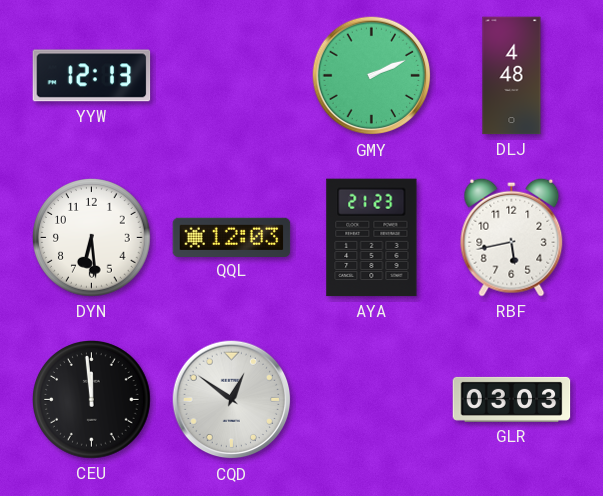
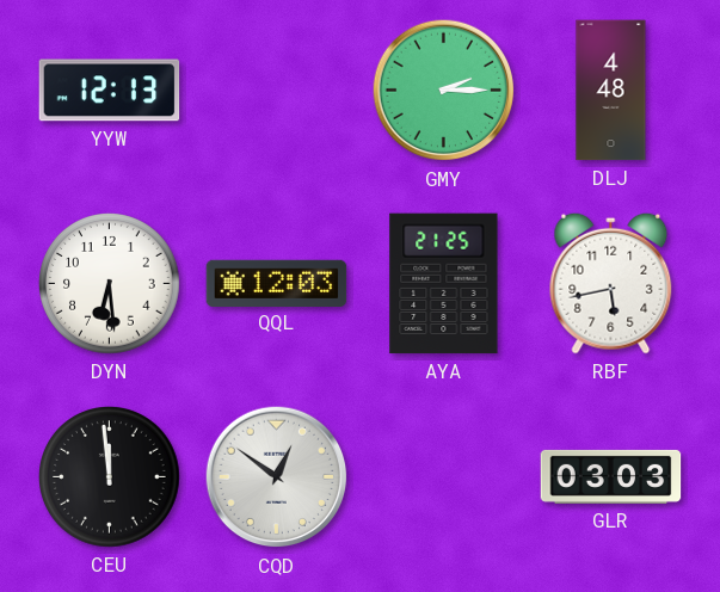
GMY: 2:11 -> 2:15
AYA: 21:23 -> 21:25
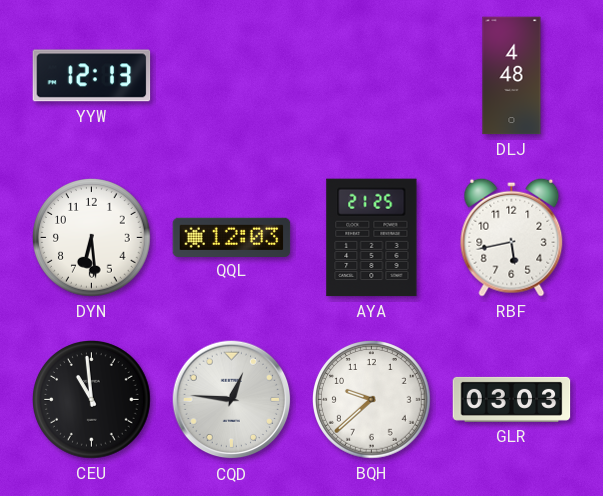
GMY: 2:15 -> none
CEU: 11:59 -> 10:59
CQD: 12:51 -> 12:46
BQH: none -> 9:38
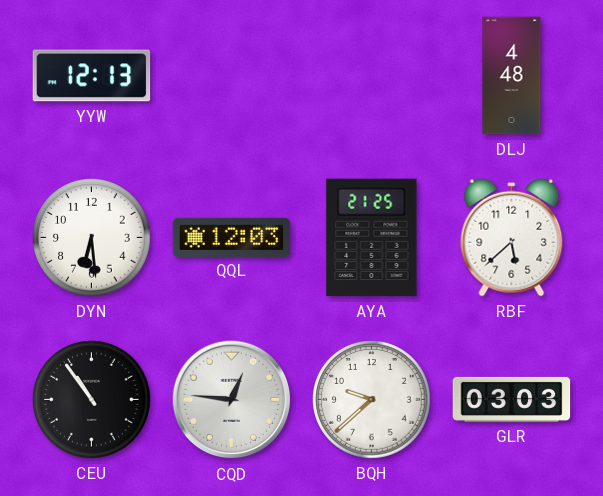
RBF: 5:43 -> 5:38
CEU: 10:59 -> 10:54
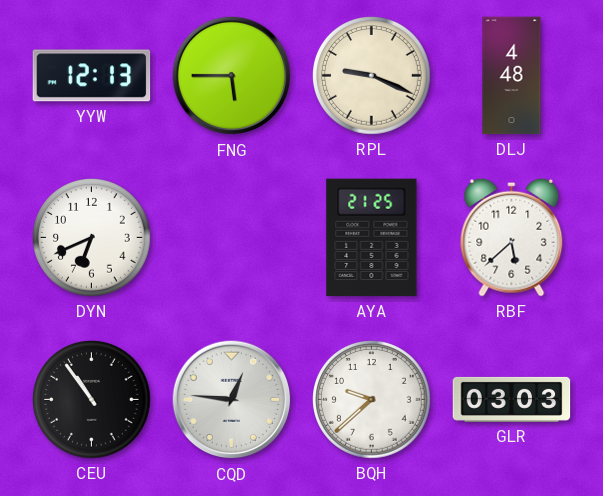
FNG: none -> 5:45
RPL: none -> 9:19
DYN: 6:29 -> 6:41
QQL: 12:03 -> none
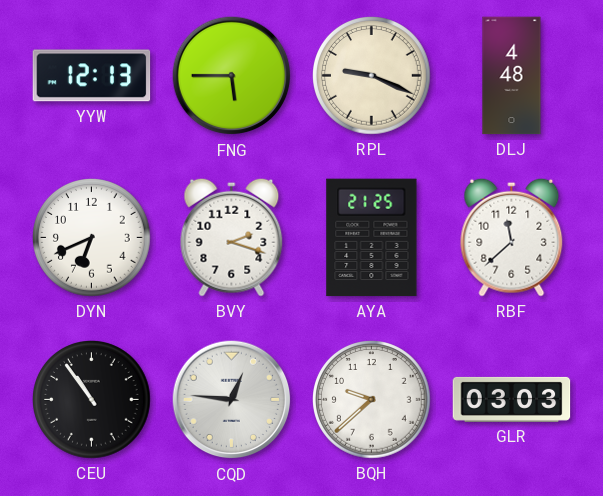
BVY: none -> 2:18
RBF: 5:38 -> 11:38
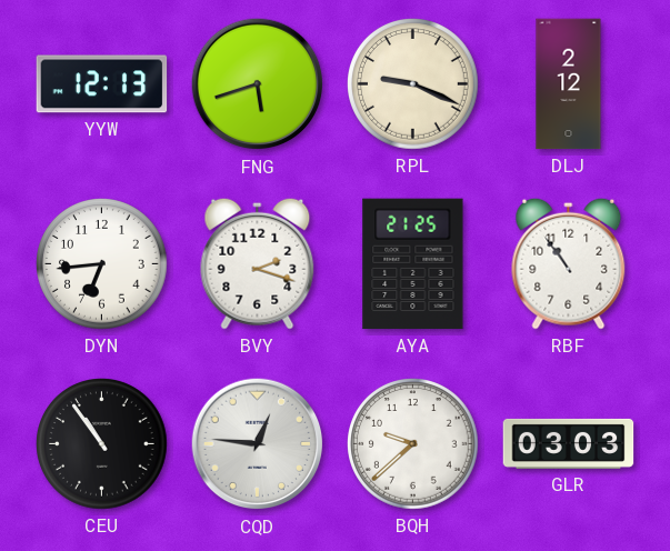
FNG: 5:45 -> 5:42
DLJ: 4:48 -> 2:12
DYN: 6:41 -> 6:44
RBF: 11:38 -> 10:54
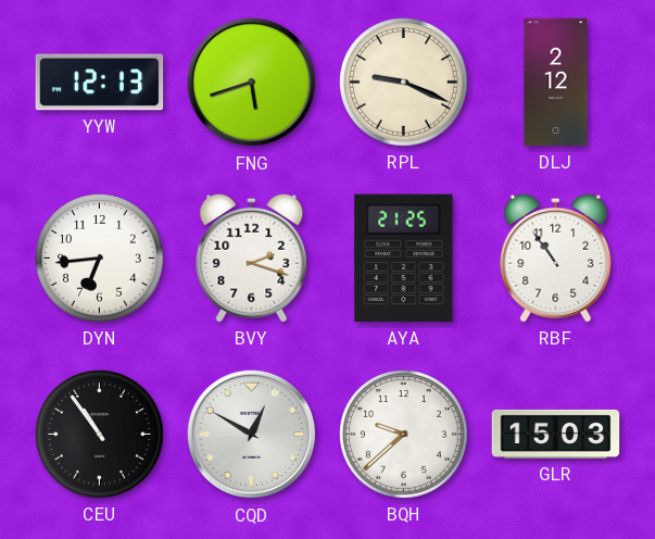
CQD: 12:46 -> 12:50
GLR: 03:03 -> 15:03
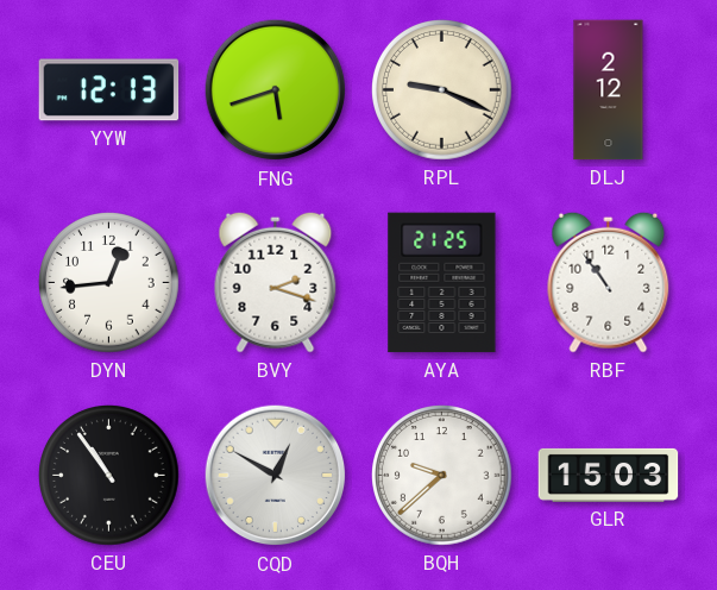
DYN: 6:44 -> 12:44
